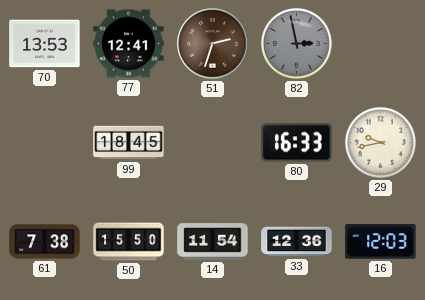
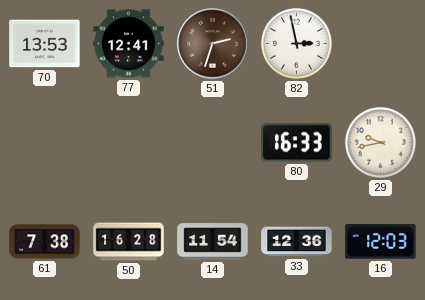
82 dial: grey -> white
99: 18:45 -> none
50: 15:50 -> 16:28
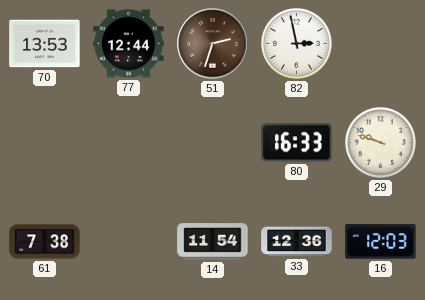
77: 12:41 -> 12:44
29: 9:43 -> 9:48
50: 16:28 -> none
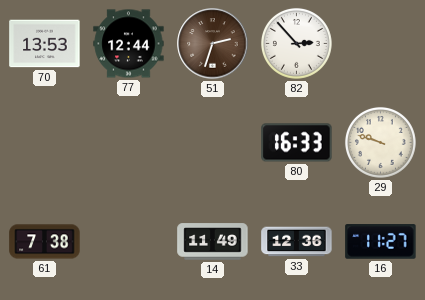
82: 2:58 -> 2:53
14: 11:54 -> 11:49
16: 12:03 -> 11:27
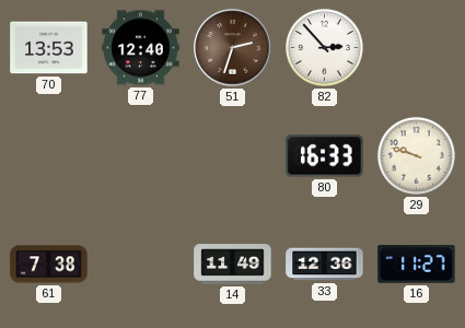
77: 12:44 -> 12:40
